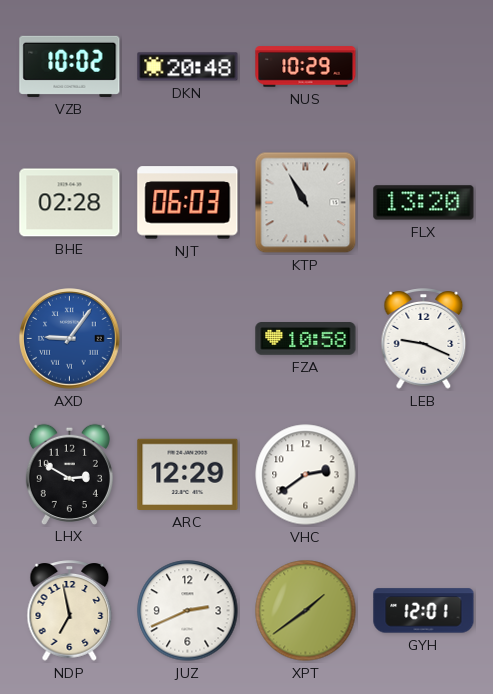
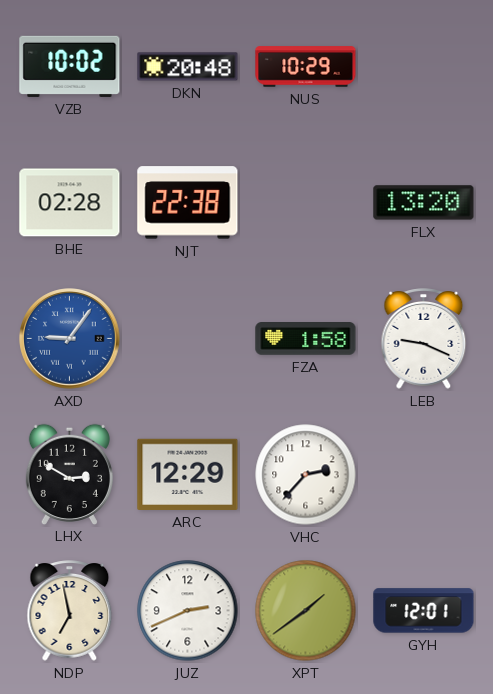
NJT: 06:03 -> 22:38
KTP: 10:55 -> none
FZA: 10:58 -> 1:58
VHC: 2:39 -> 2:37
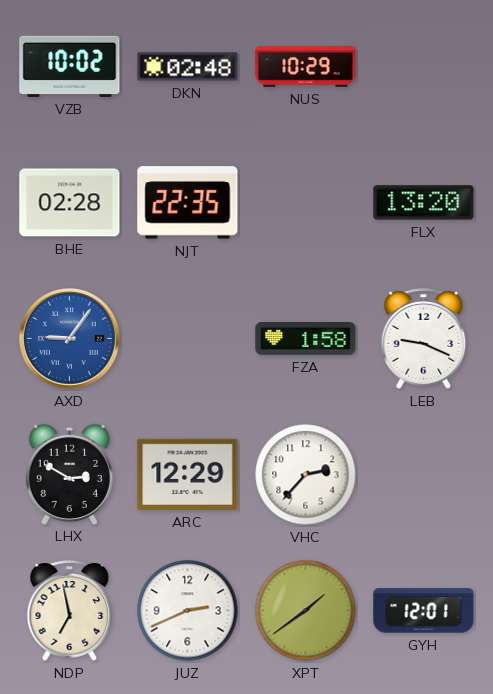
DKN: 20:48 -> 02:48
NJT: 22:38 -> 22:35
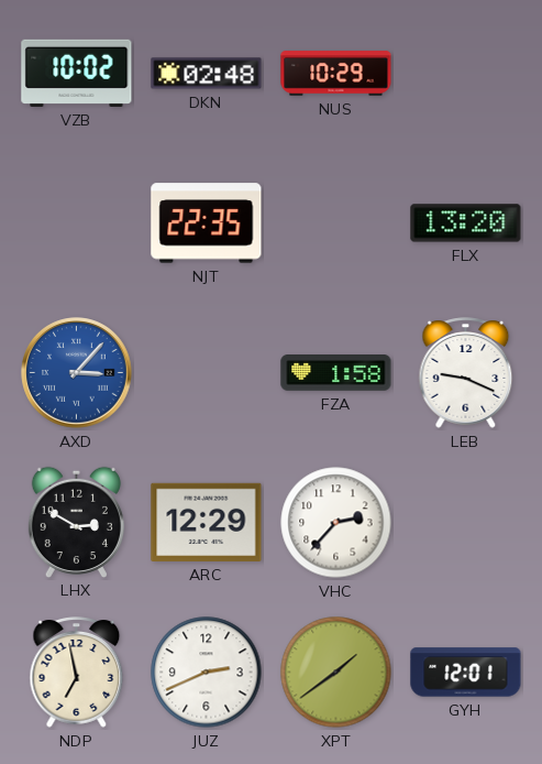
BHE: 02:28 -> none
AXD: 9:06 -> 3:07
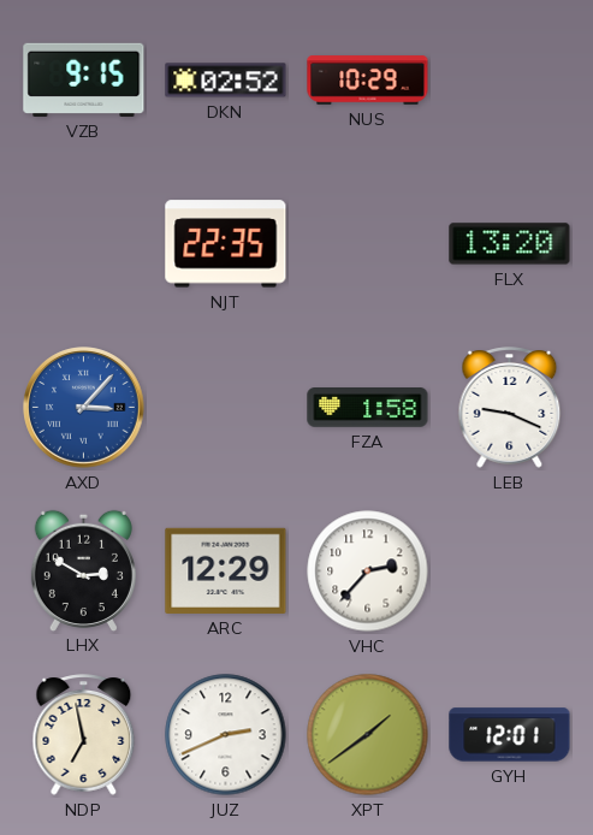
VZB: 10:02 -> 9:15
DKN: 02:48 -> 02:52
